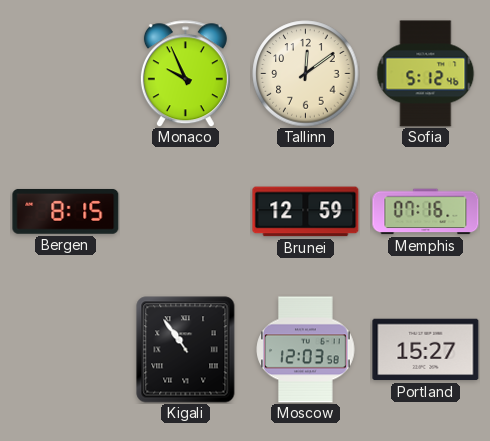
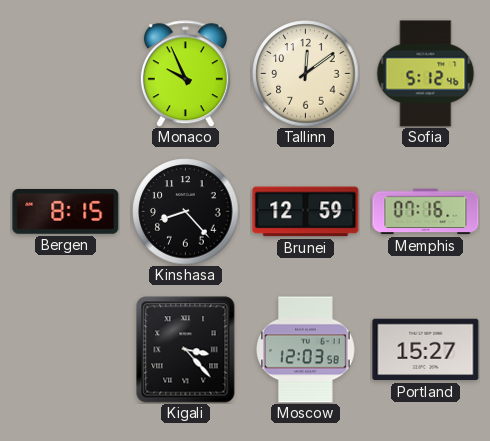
Kinshasa: none -> 8:23
Kigali: 10:54 -> 3:23
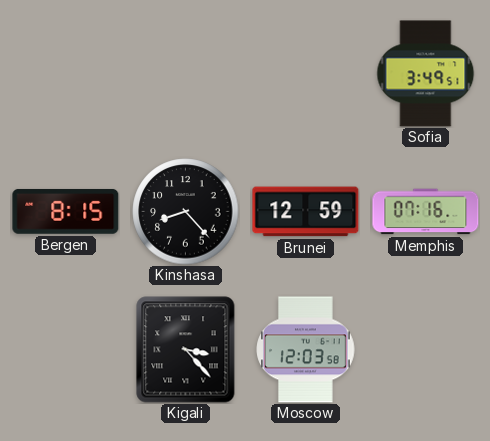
Monaco: 9:56 -> none
Tallinn: 12:09 -> none
Sofia: 5:12 -> 3:49
Portland: 15:27 -> none
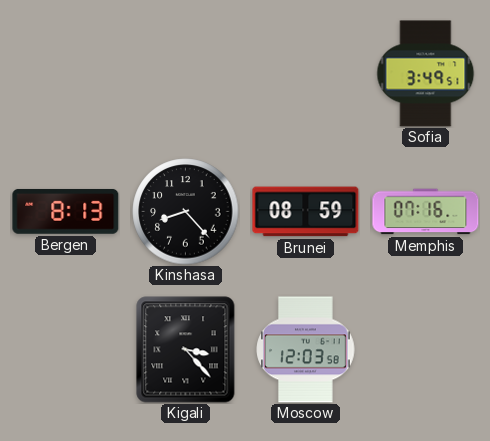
Bergen: 8:15 -> 8:13
Brunei: 12:59 -> 08:59
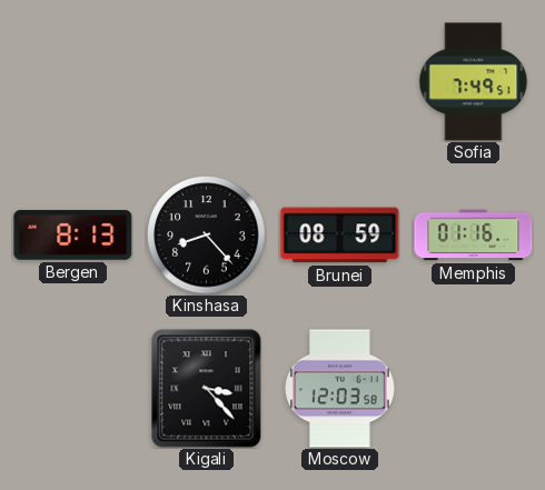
Sofia: 3:49 -> 7:49
Memphis: 07:16 -> 01:16
